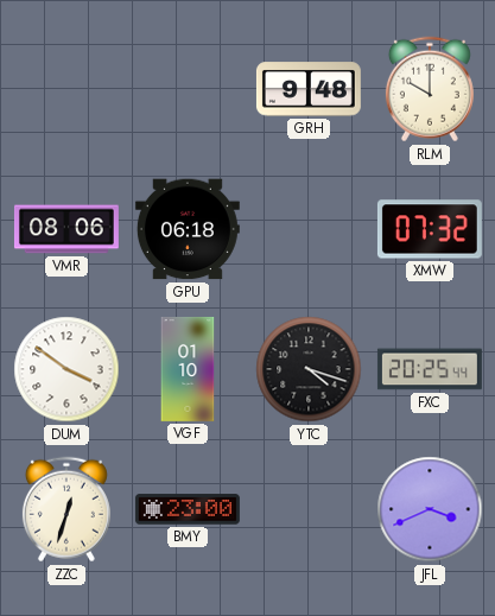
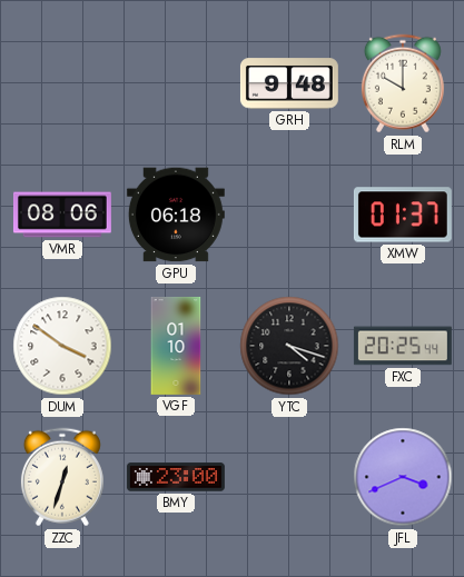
XMW: 07:32 -> 01:37
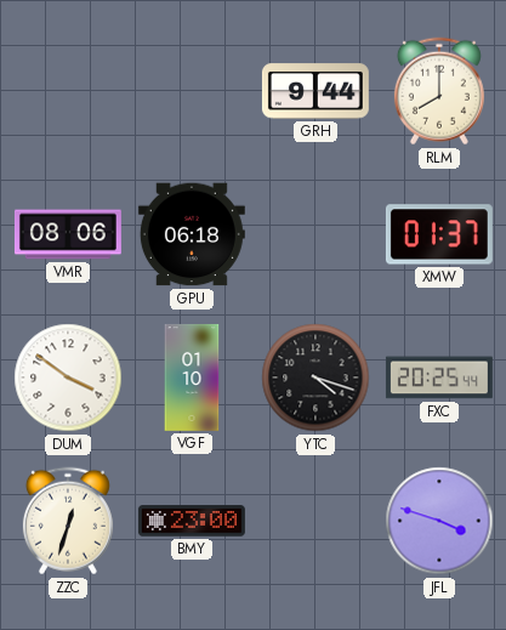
GRH: 9:48 -> 9:44
RLM: 10:00 -> 8:00
JFL: 3:41 -> 3:48
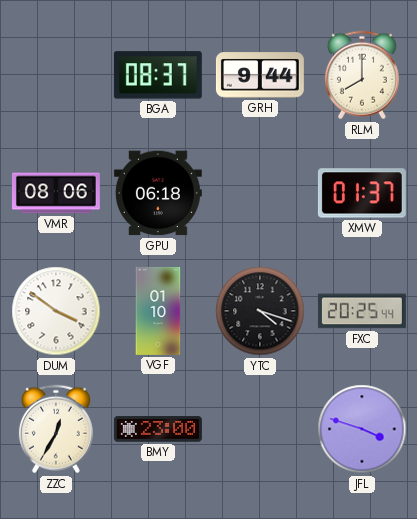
BGA: none -> 08:37
ZZC: 12:33 -> 12:35
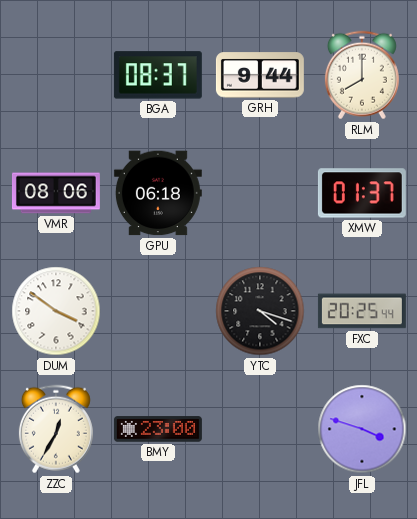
VGF: 01:10 -> none
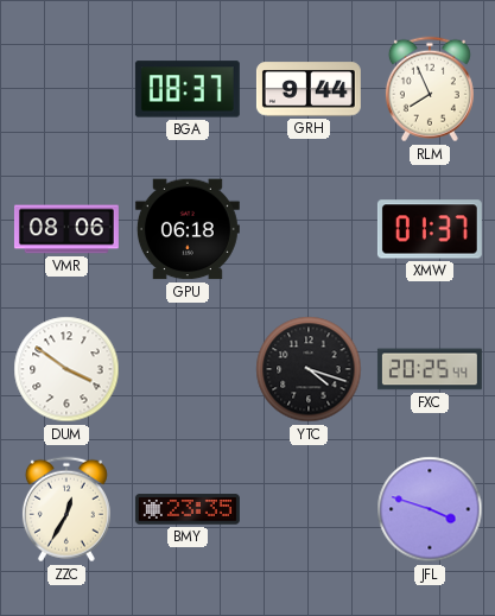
RLM: 8:00 -> 7:56
BMY: 23:00 -> 23:35
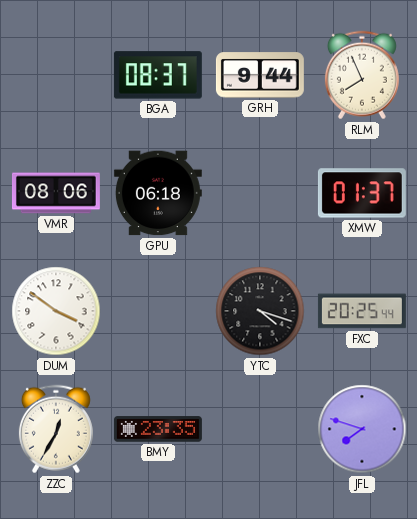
JFL: 3:48 -> 7:48
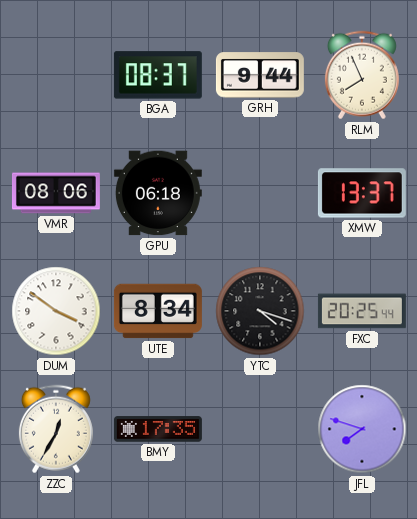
XMW: 01:37 -> 13:37
UTE: none -> 8:34
BMY: 23:35 -> 17:35
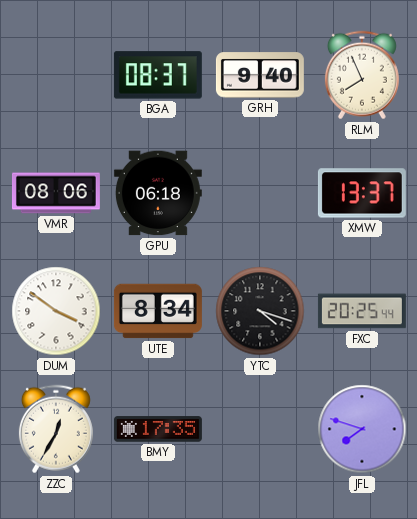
GRH: 9:44 -> 9:40
